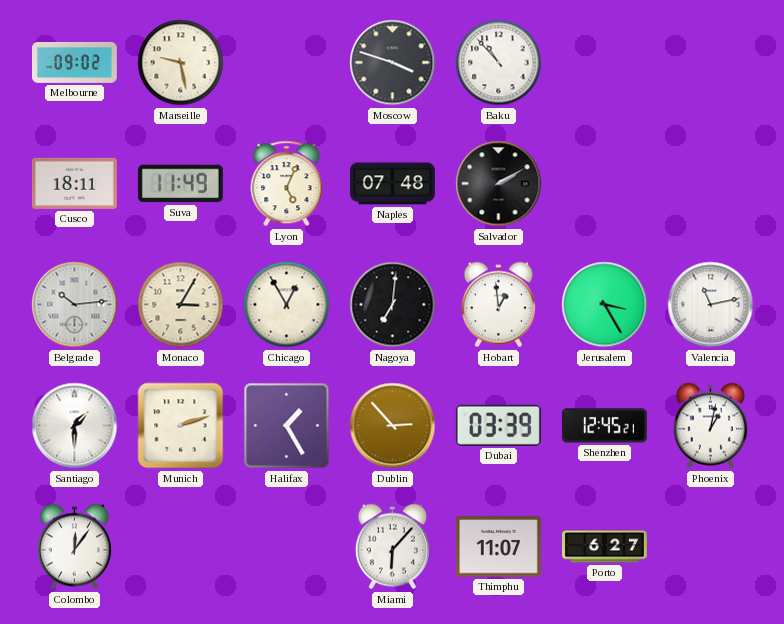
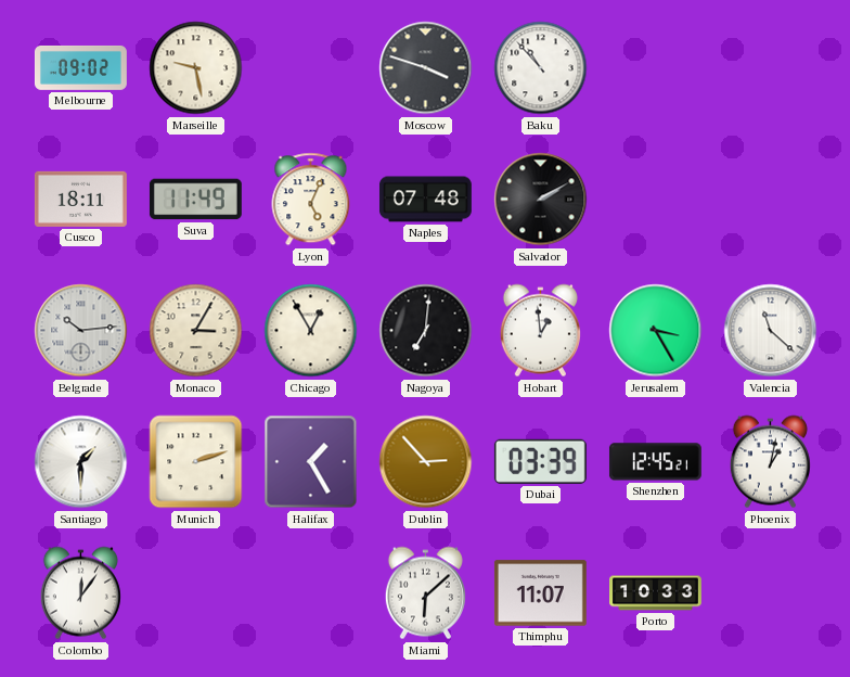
Valencia: 11:13 -> 11:22
Miami: 6:07 -> 6:08
Porto: 6:27 -> 10:33
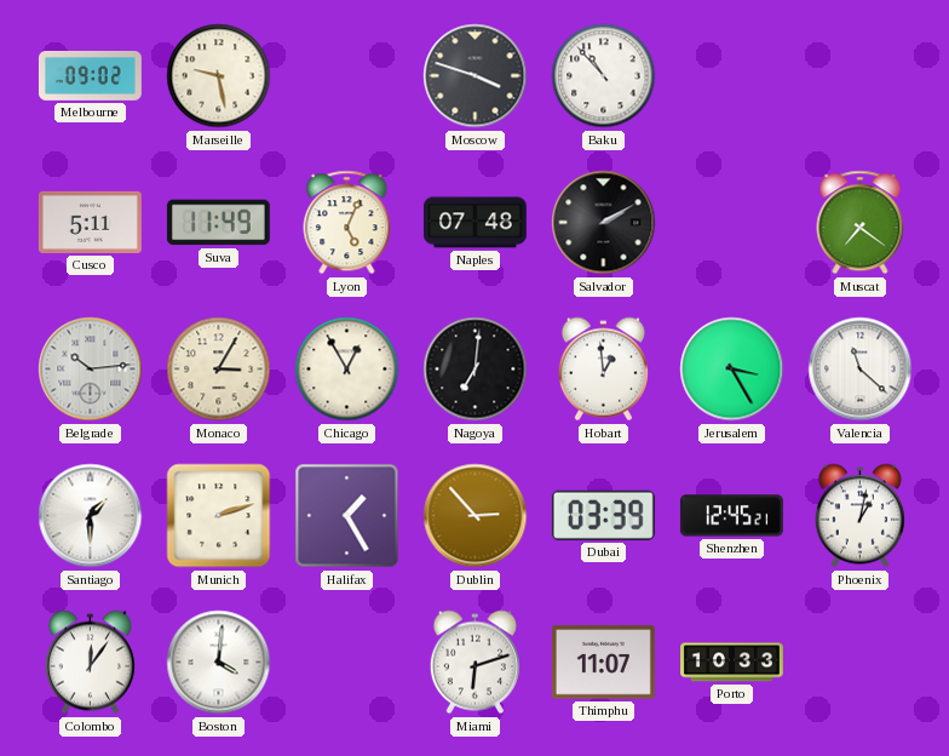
Cusco: 18:11 -> 5:11
Muscat: none -> 7:21
Boston: none -> 4:01
Miami: 6:08 -> 6:12
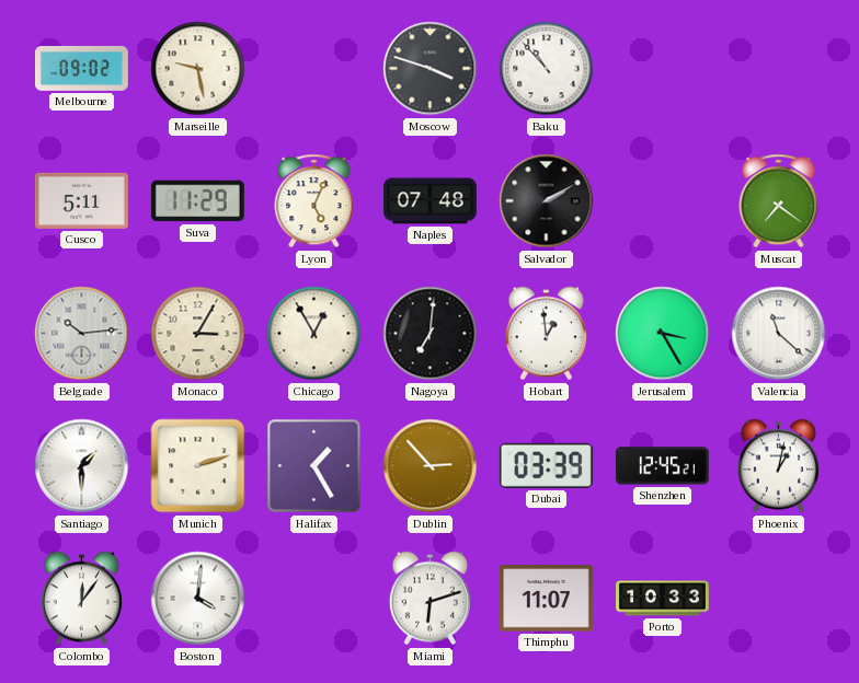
Suva: 11:49 -> 11:29
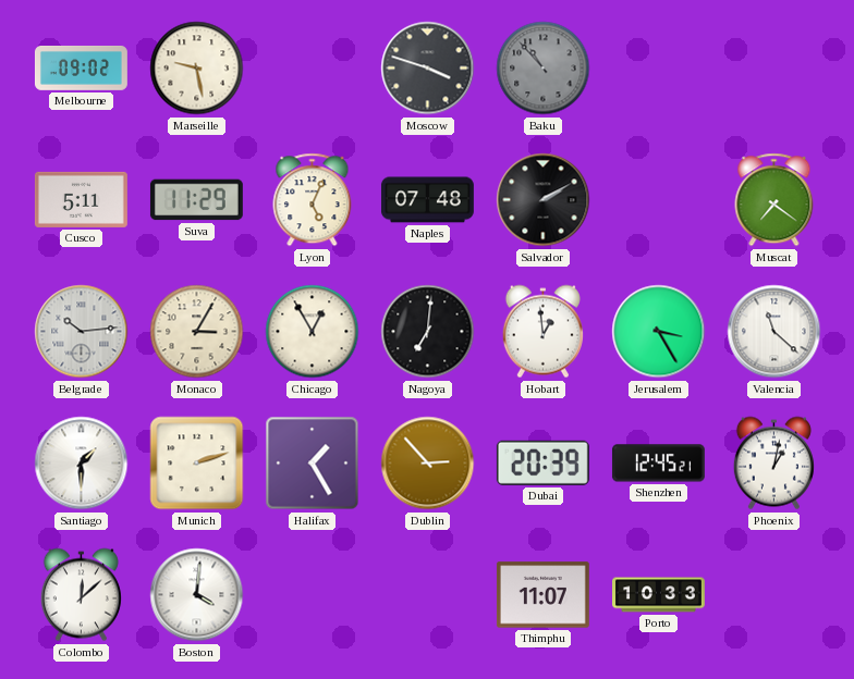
Baku dial: white -> grey
Dubai: 03:39 -> 20:39
Colombo: 12:06 -> 12:08
Miami: 6:12 -> none
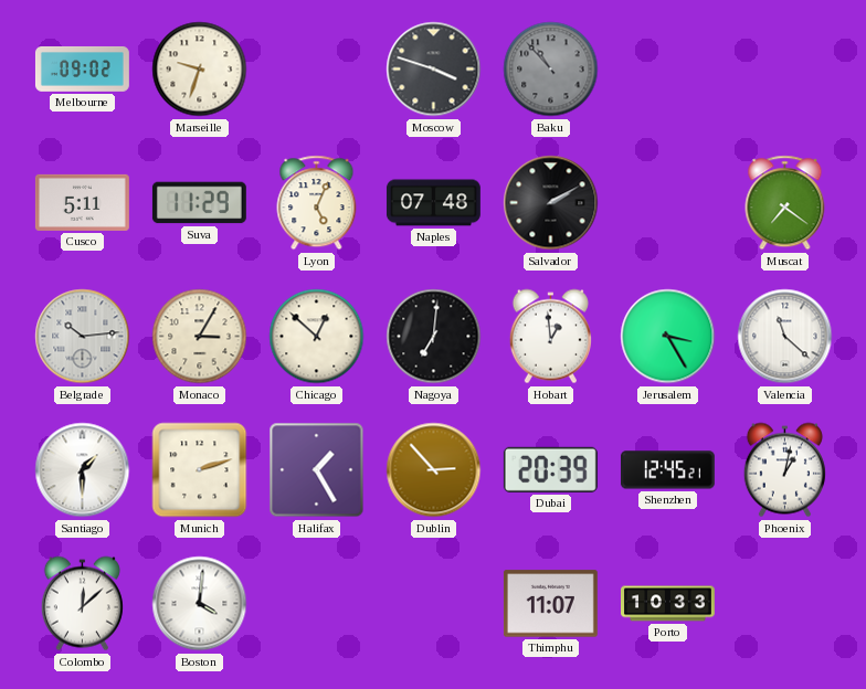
Marseille: 9:28 -> 9:33
Chicago: 12:55 -> 12:52
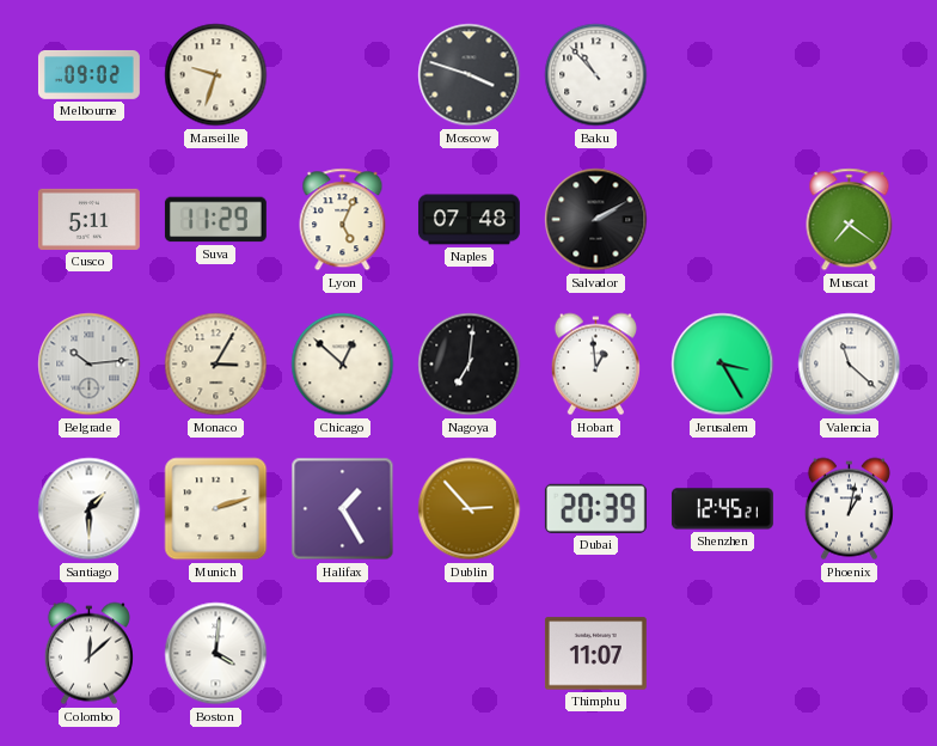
Baku dial: grey -> white
Porto: 10:33 -> none
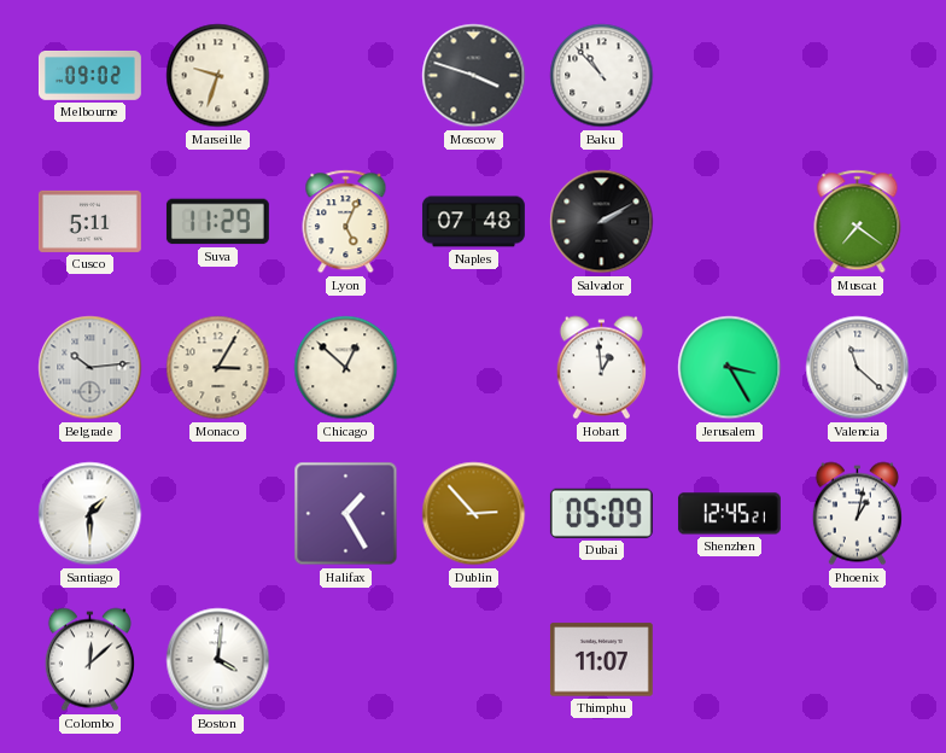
Nagoya: 7:01 -> none
Munich: 2:12 -> none
Dubai: 20:39 -> 05:09
